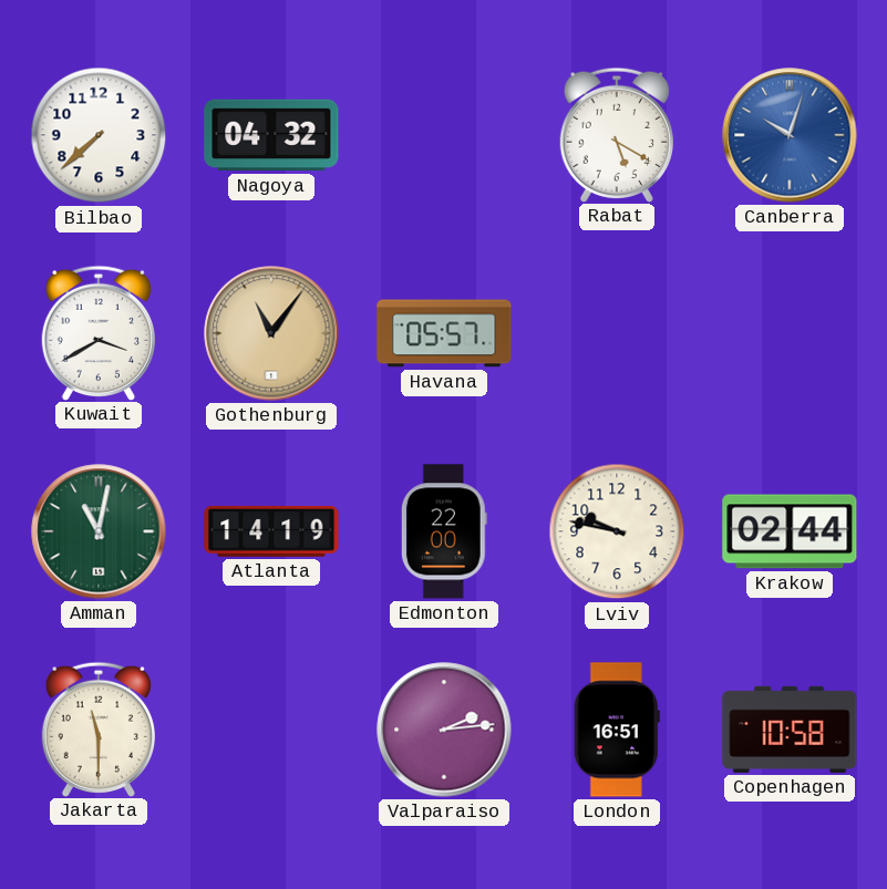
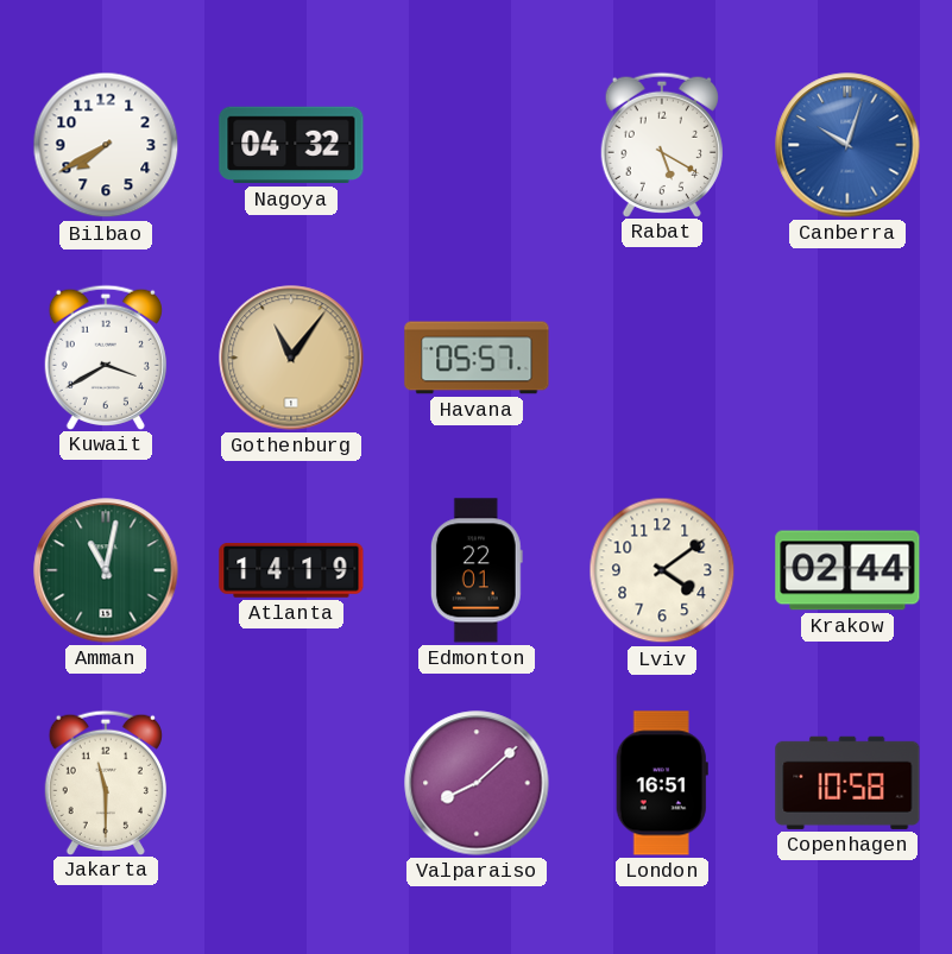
Bilbao: 7:38 -> 7:40
Edmonton: 22:00 -> 22:01
Lviv: 9:47 -> 4:09
Valparaiso: 2:14 -> 8:08
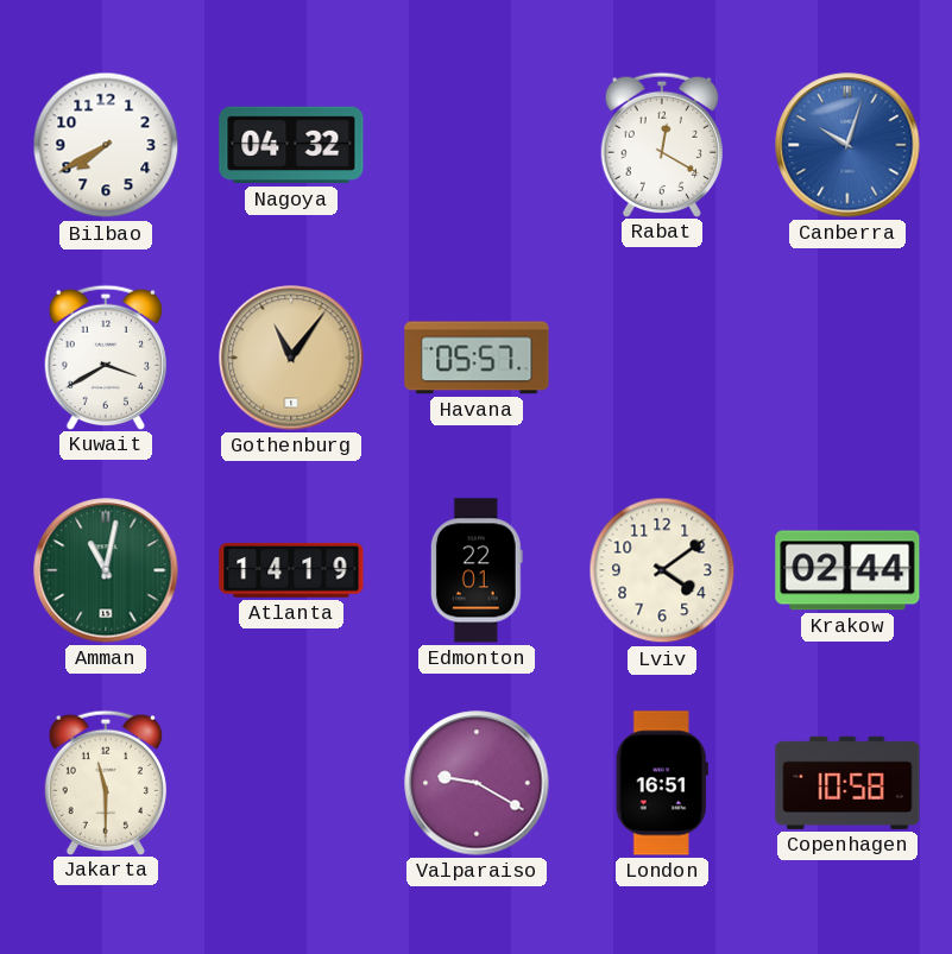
Rabat: 5:20 -> 12:20
Valparaiso: 8:08 -> 9:20
